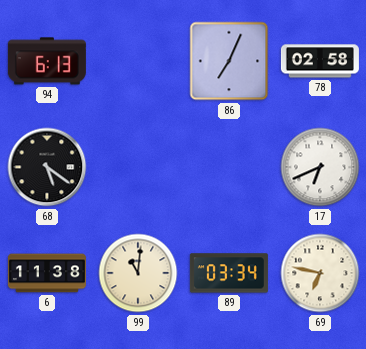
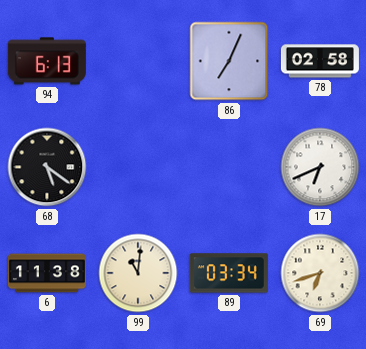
69: 6:47 -> 6:42
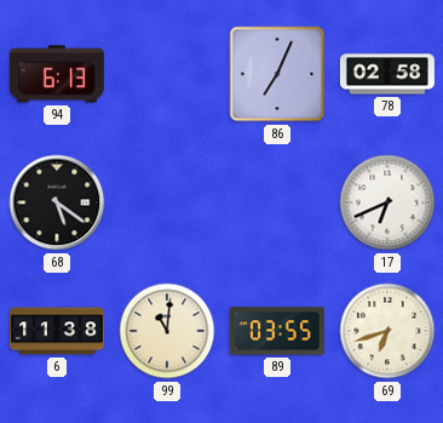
89: 03:34 -> 03:55
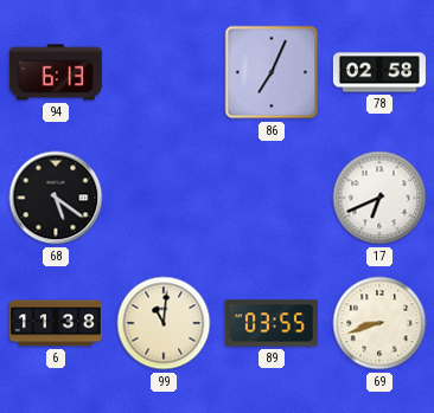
69: 6:42 -> 8:42
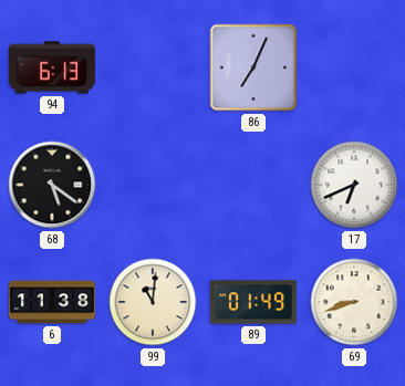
78: 02:58 -> none
89: 03:55 -> 01:49
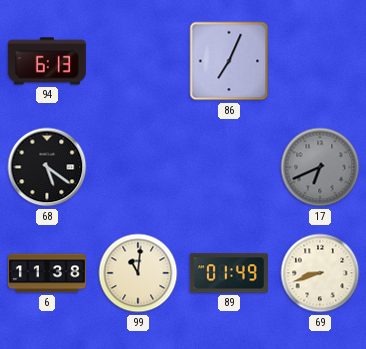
17 dial: white -> grey
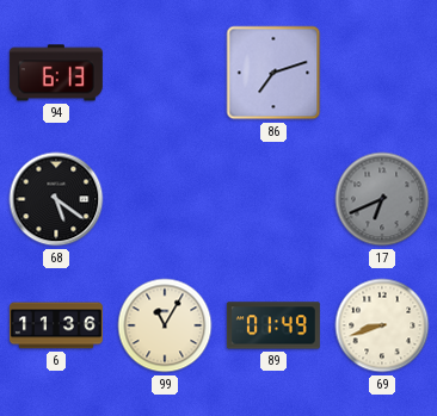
86: 7:04 -> 7:12
6: 11:38 -> 11:36
99: 11:01 -> 11:05
